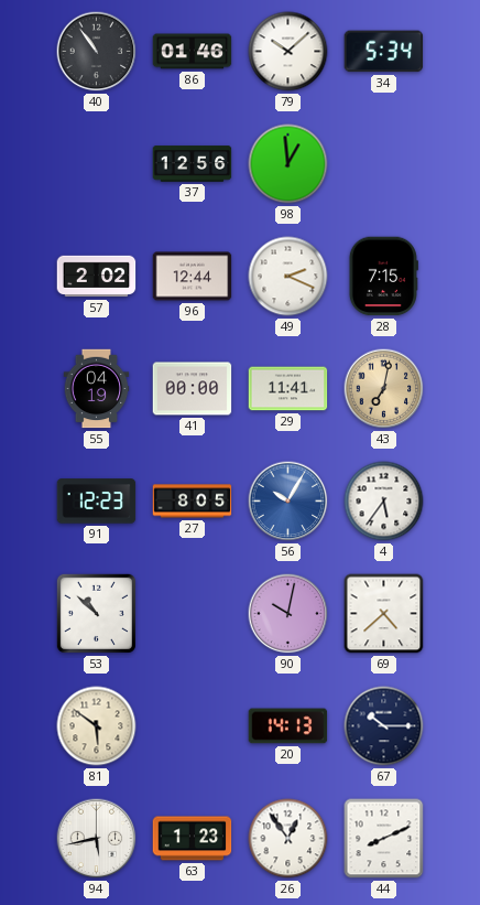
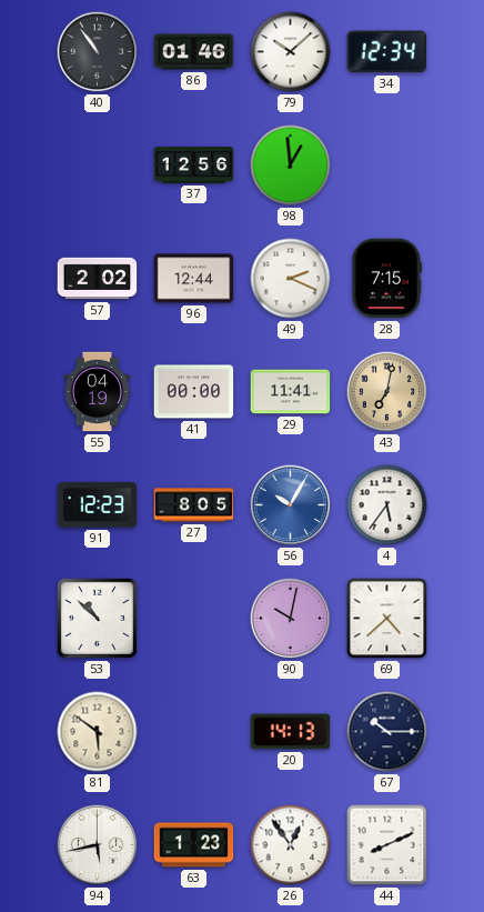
34: 5:34 -> 12:34
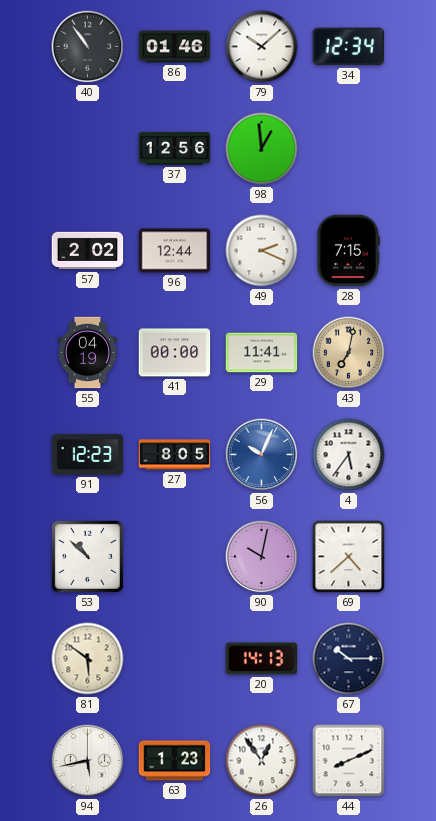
56: 10:05 -> 10:04
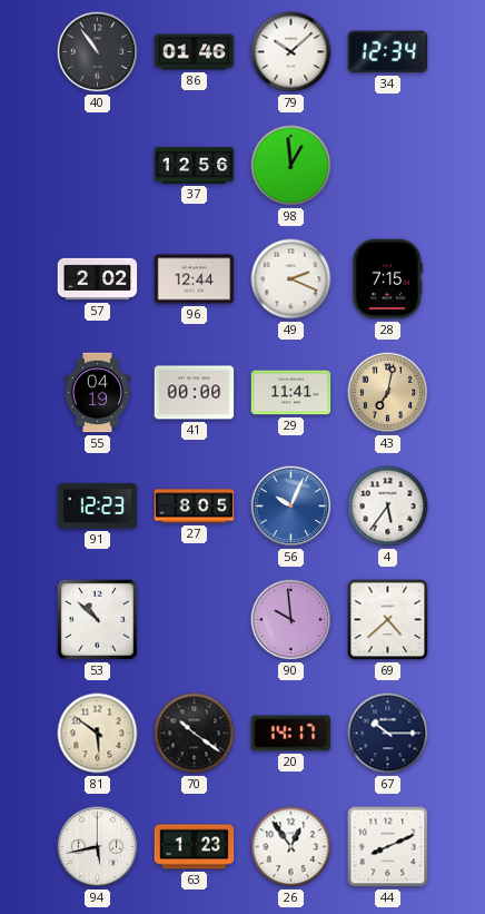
90: 10:02 -> 9:59
70: none -> 10:21
20: 14:13 -> 14:17
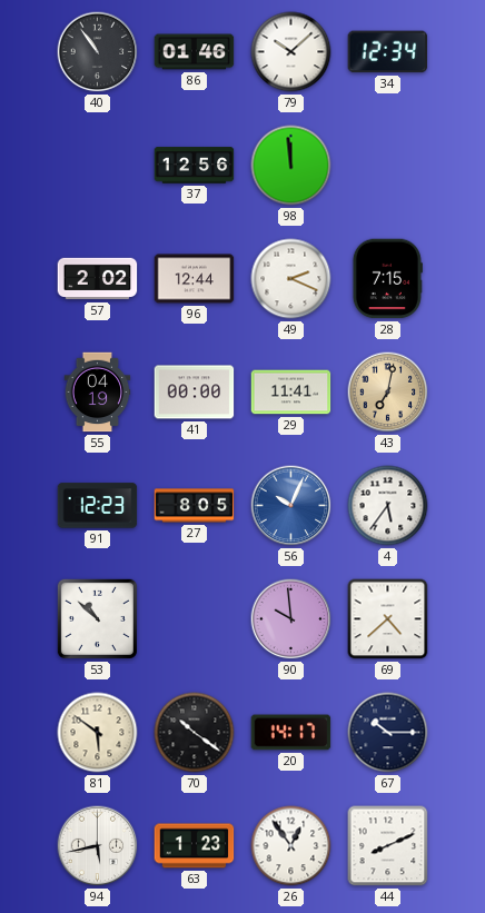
98: 12:59 -> 11:59
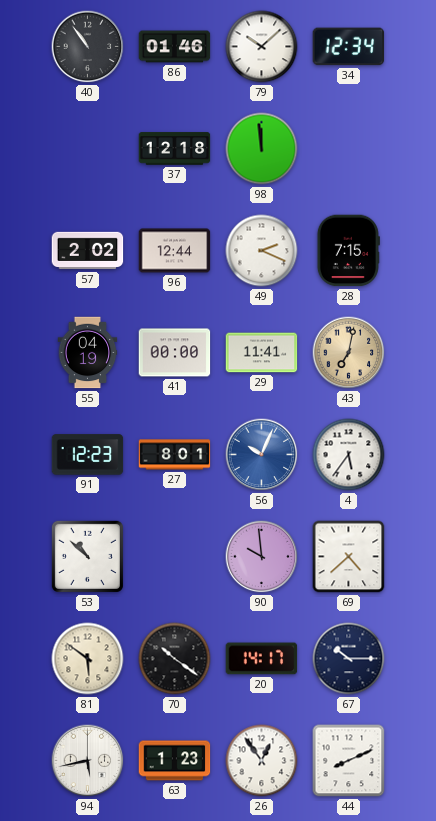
37: 12:56 -> 12:18
27: 8:05 -> 8:01
